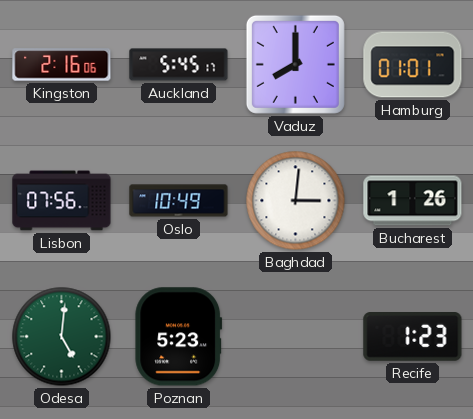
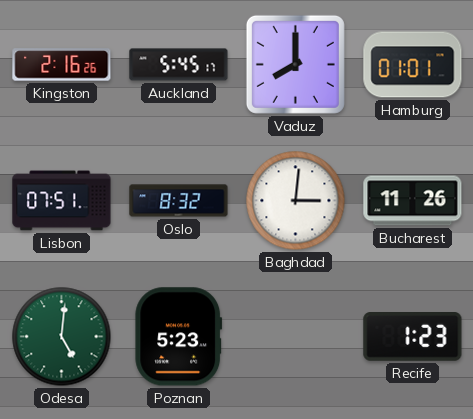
Kingston: 2:16:06 -> 2:16:26
Lisbon: 07:56 -> 07:51
Oslo: 10:49 -> 8:32
Bucharest: 1:26 -> 11:26
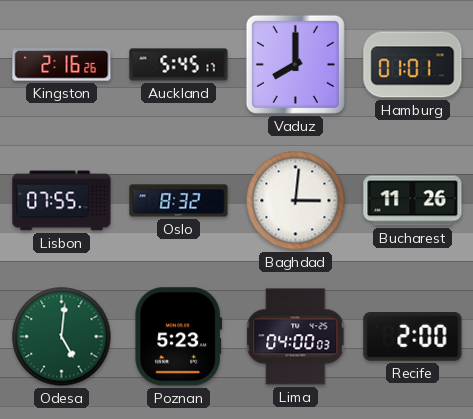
Lisbon: 07:51 -> 07:55
Lima: none -> 04:00
Recife: 1:23 -> 2:00
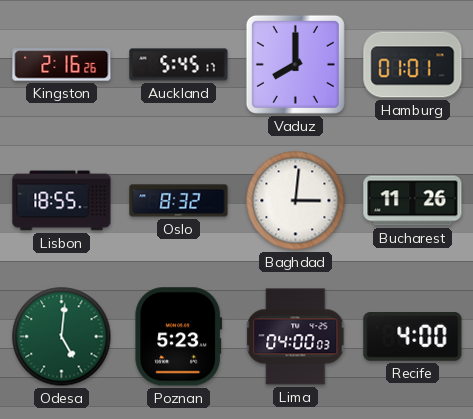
Lisbon: 07:55 -> 18:55
Recife: 2:00 -> 4:00
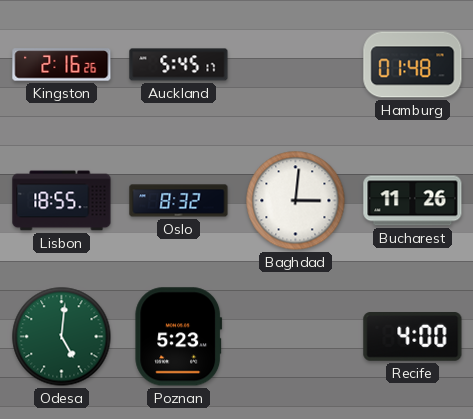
Vaduz: 8:00 -> none
Hamburg: 01:01 -> 01:48
Lima: 04:00 -> none
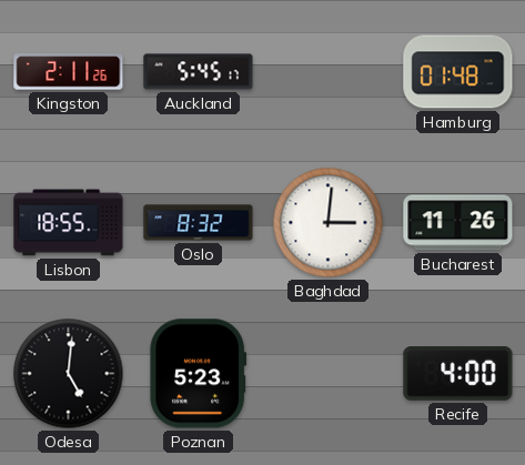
Kingston: 2:16 -> 2:11
Odesa dial: green -> black
